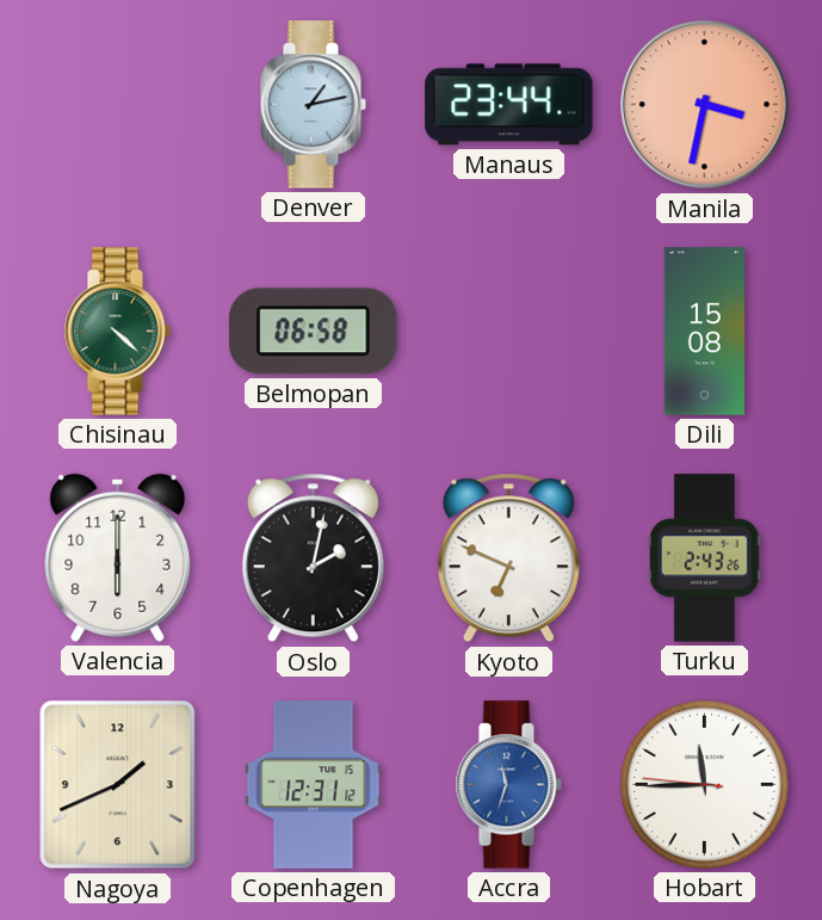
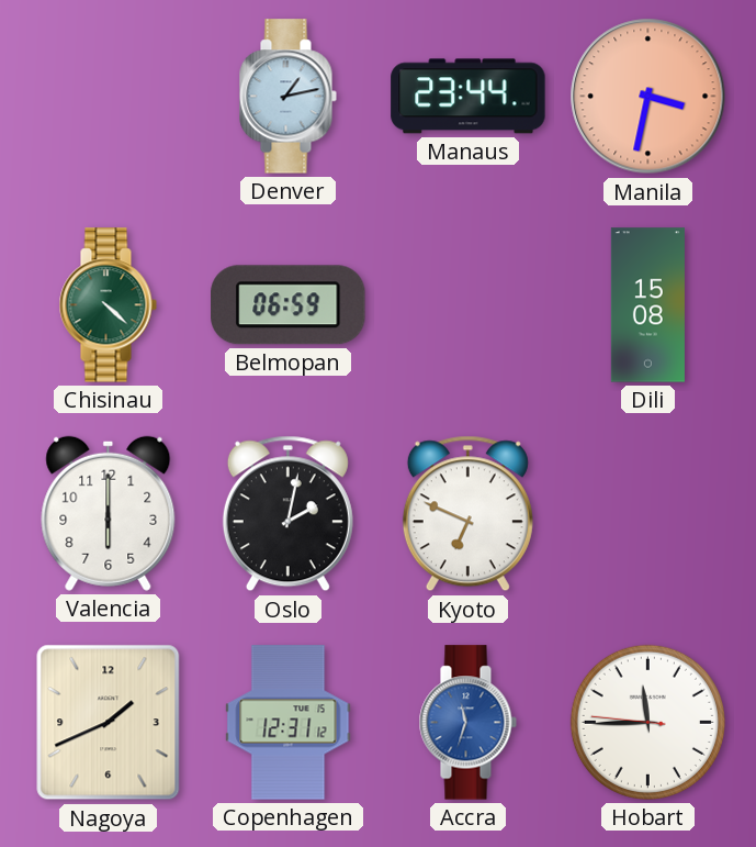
Belmopan: 06:58 -> 06:59
Turku: 2:43 -> none
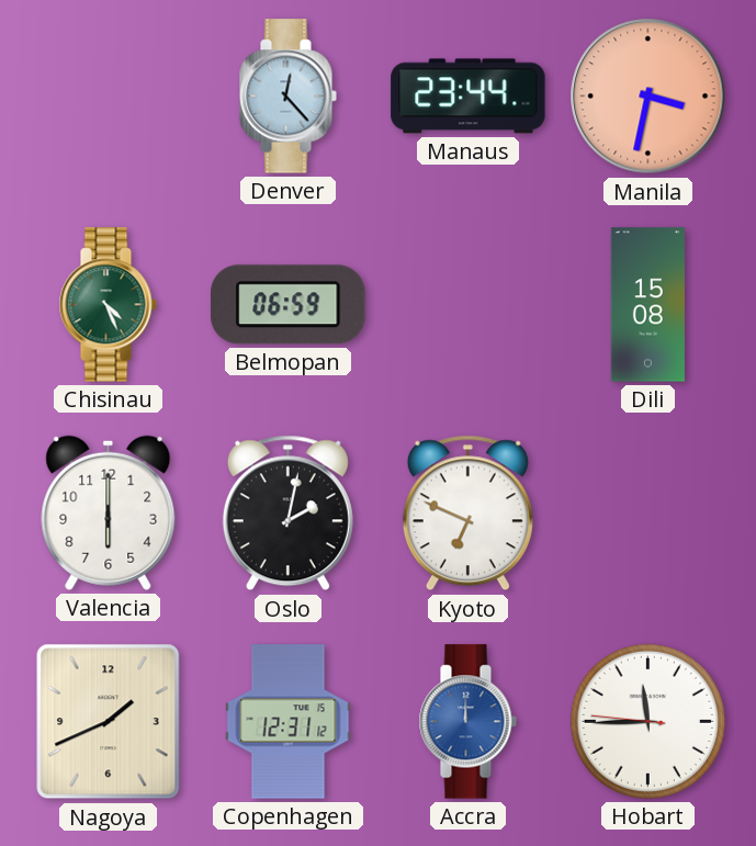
Denver: 1:13 -> 12:23
Chisinau: 4:22 -> 4:26
Accra: 11:33 -> 12:00
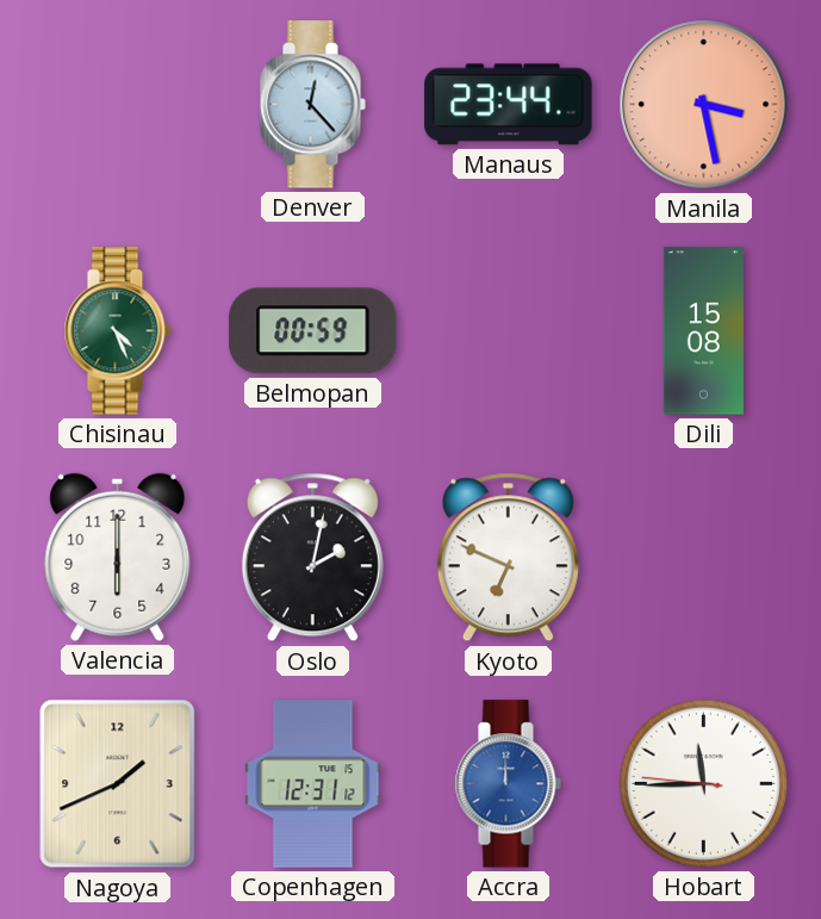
Manila: 3:32 -> 3:28
Belmopan: 06:59 -> 00:59
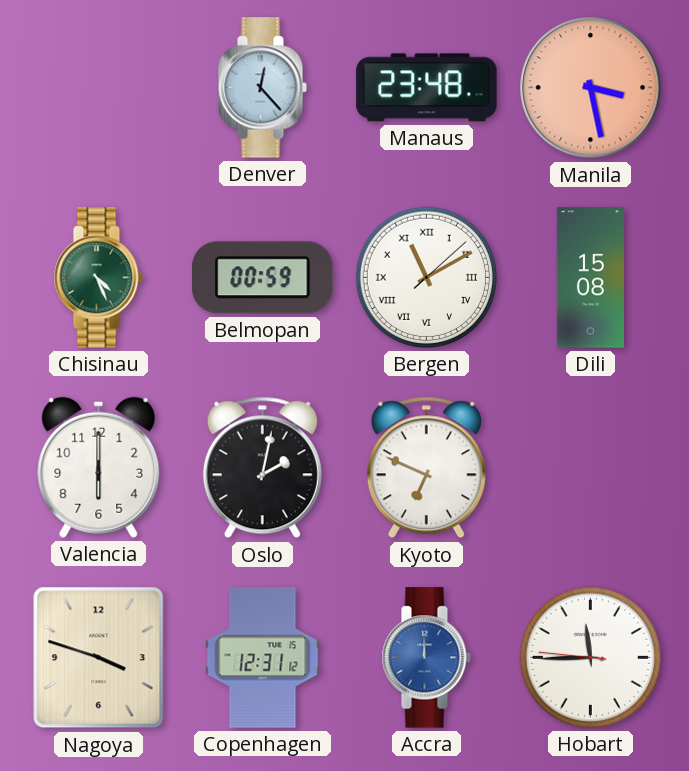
Manaus: 23:44 -> 23:48
Bergen: none -> 11:10
Nagoya: 1:41 -> 3:48
